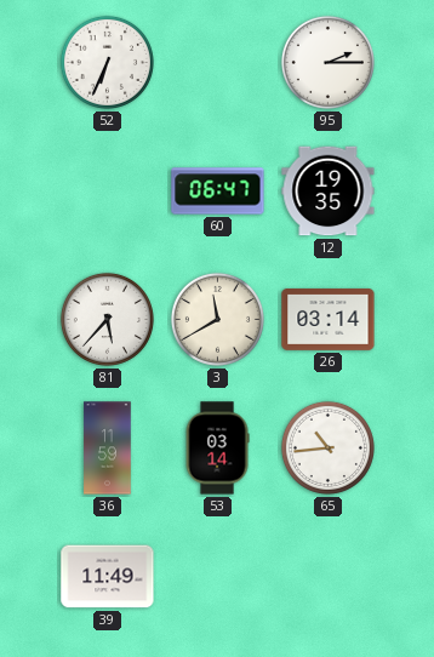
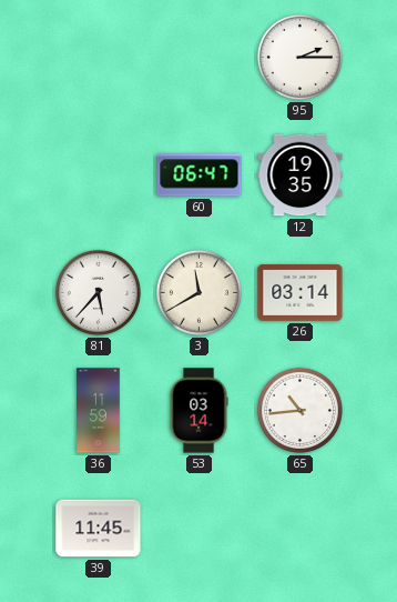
52: 6:34 -> none
39: 11:49 -> 11:45
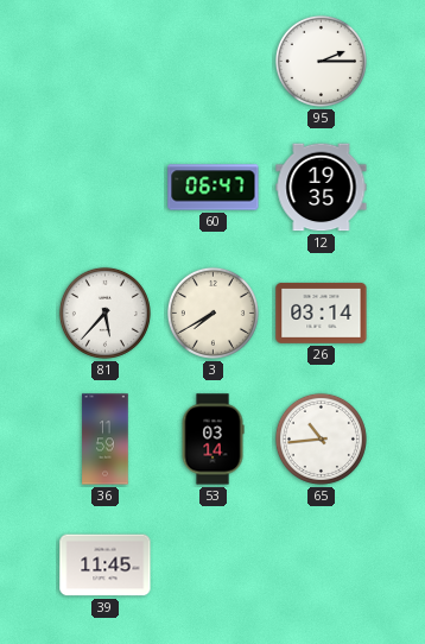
3: 11:40 -> 7:40
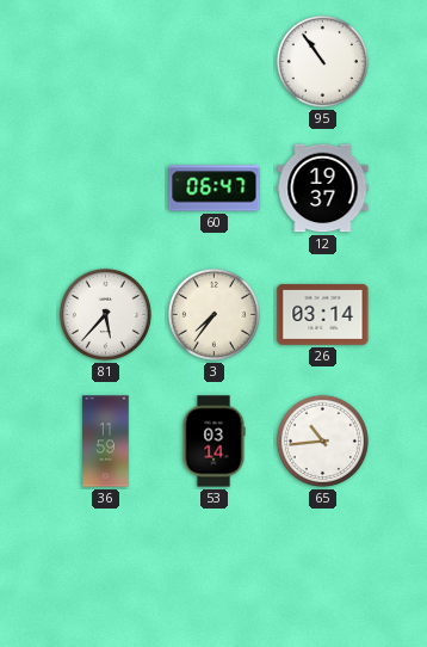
95: 2:15 -> 10:54
12: 19:35 -> 19:37
3: 7:40 -> 7:36
39: 11:45 -> none
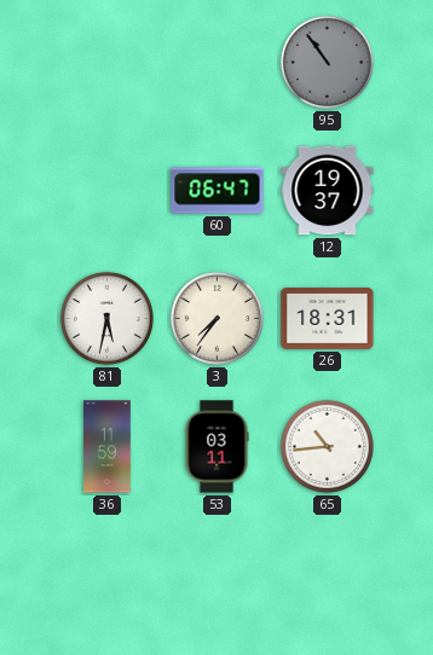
95 dial: white -> grey
81: 5:37 -> 5:32
26: 03:14 -> 18:31
53: 03:14 -> 03:11
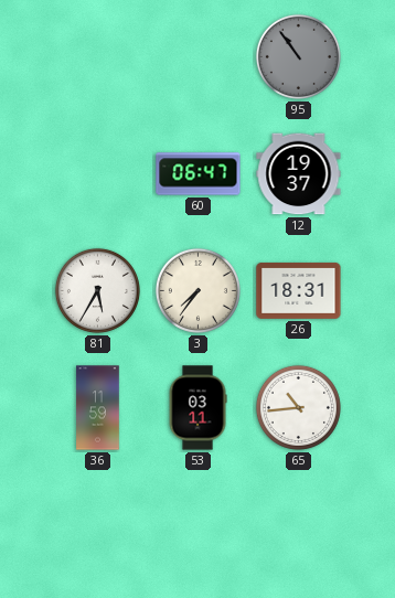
81: 5:32 -> 5:35
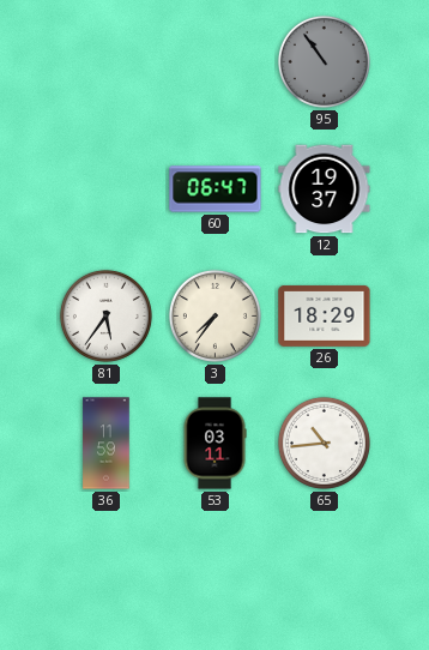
81: 5:35 -> 5:36
26: 18:31 -> 18:29
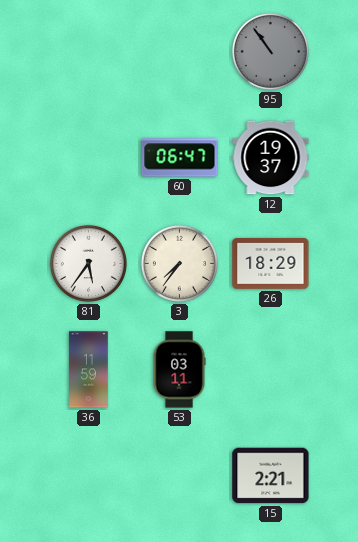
65: 10:44 -> none
15: none -> 2:21
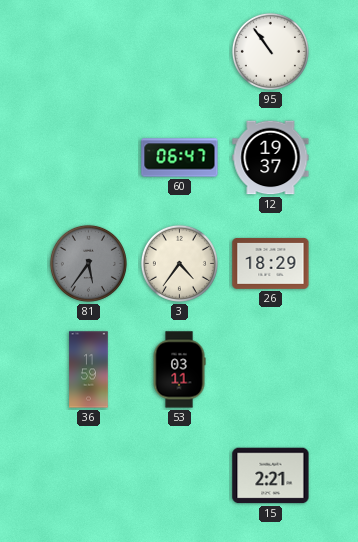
95 dial: grey -> white
81 dial: white -> grey
3: 7:36 -> 4:36
